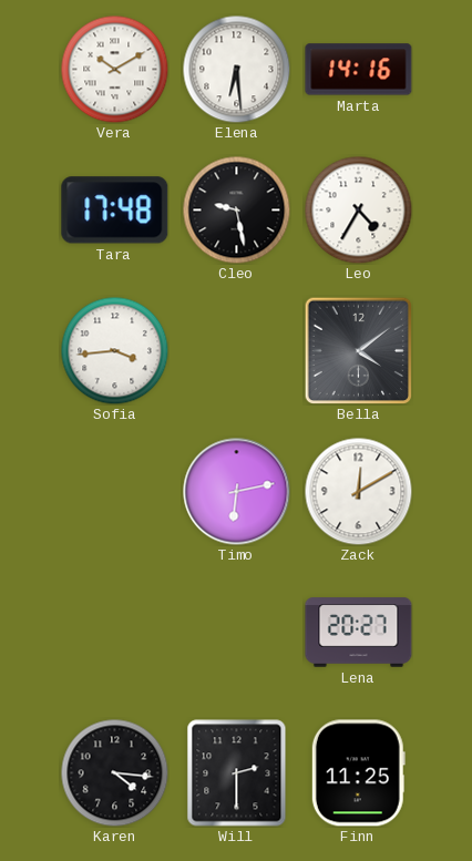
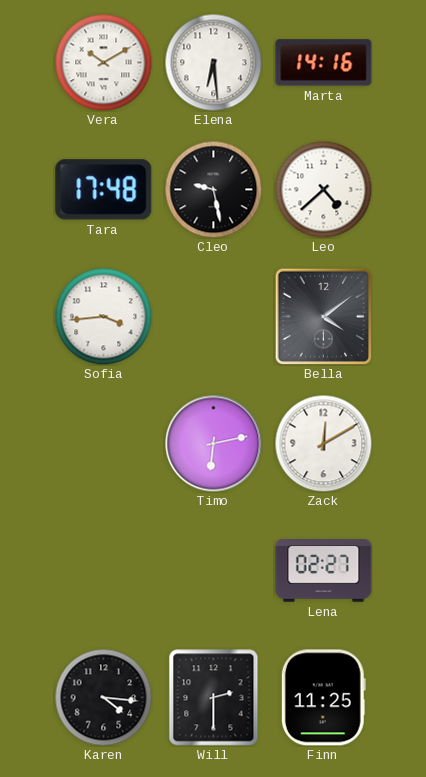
Leo: 4:35 -> 4:38
Lena: 20:27 -> 02:27
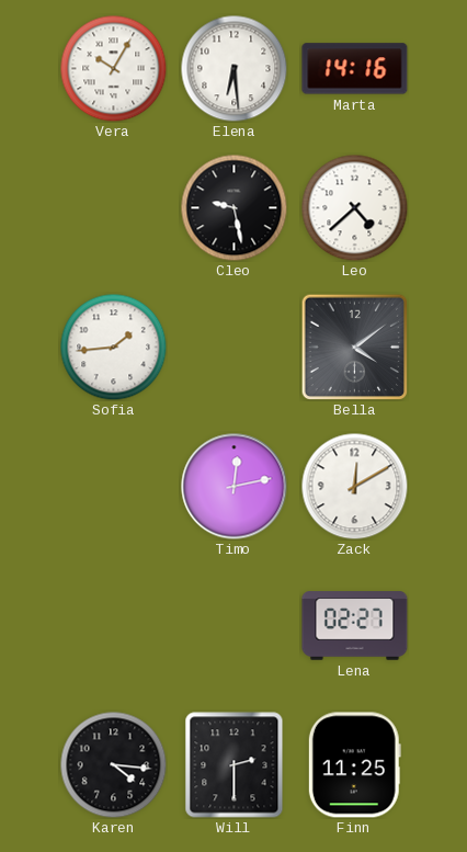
Vera: 10:10 -> 10:05
Tara: 17:48 -> none
Sofia: 3:44 -> 1:44
Timo: 6:13 -> 12:13
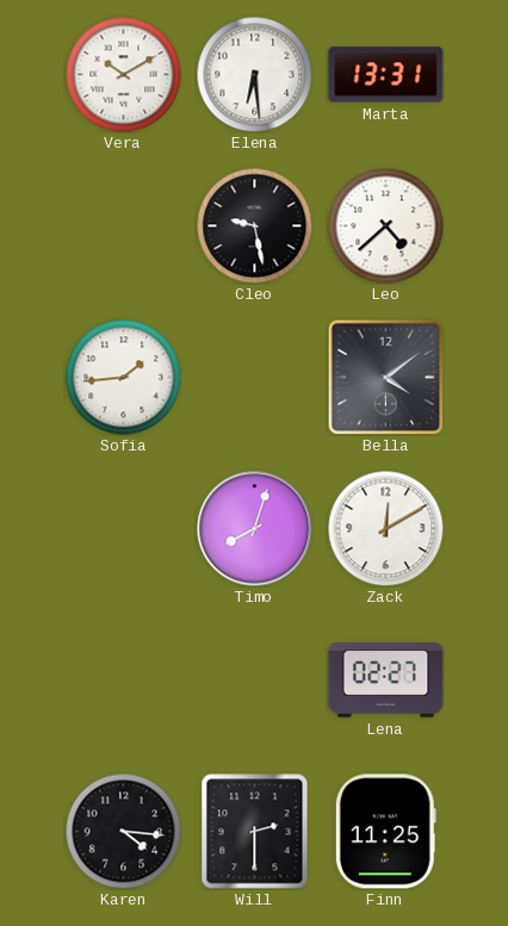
Vera: 10:05 -> 10:10
Marta: 14:16 -> 13:31
Timo: 12:13 -> 8:03
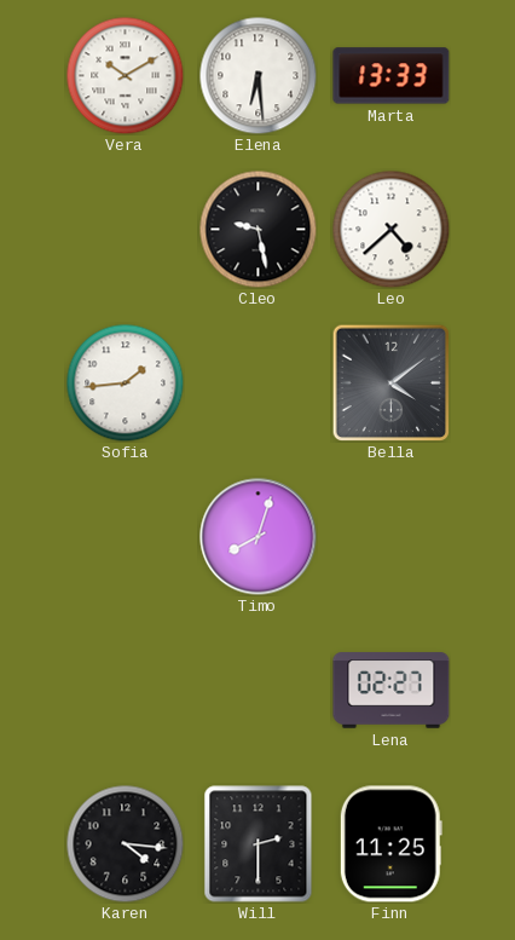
Marta: 13:31 -> 13:33
Zack: 12:10 -> none
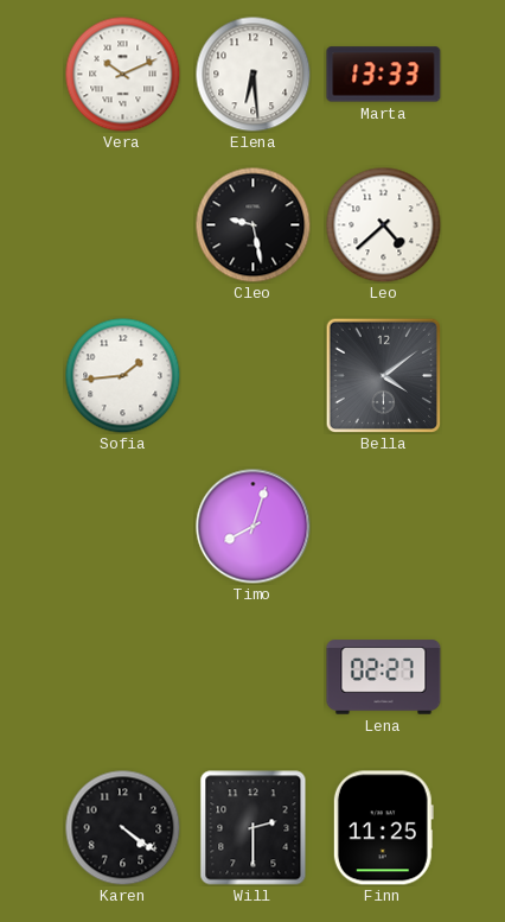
Vera: 10:10 -> 10:11
Karen: 4:16 -> 4:21
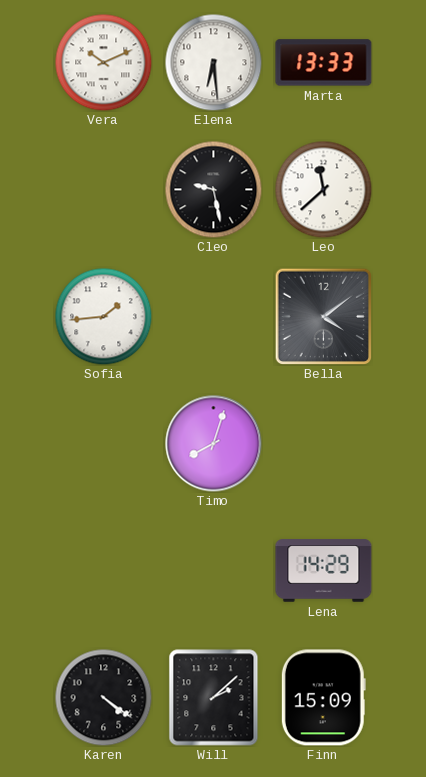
Leo: 4:38 -> 11:38
Lena: 02:27 -> 14:29
Will: 2:30 -> 2:08
Finn: 11:25 -> 15:09
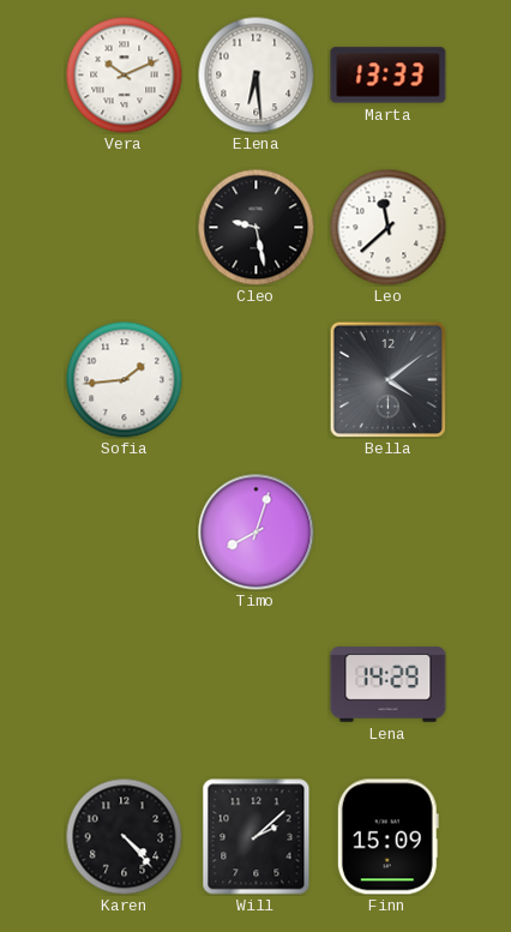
Karen: 4:21 -> 4:23
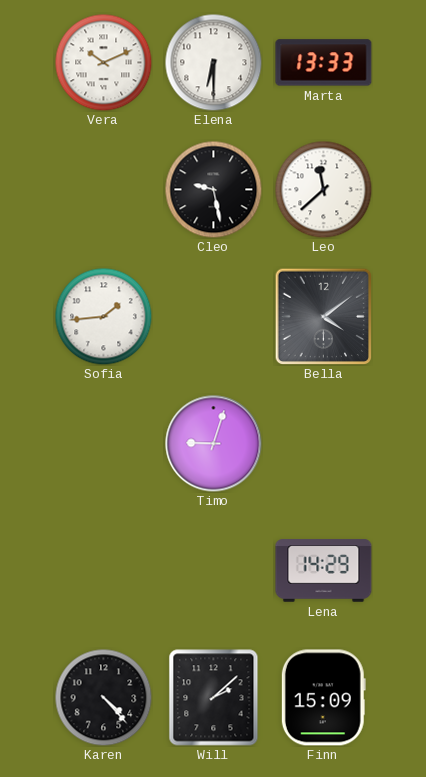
Elena: 6:29 -> 6:30
Timo: 8:03 -> 9:03
